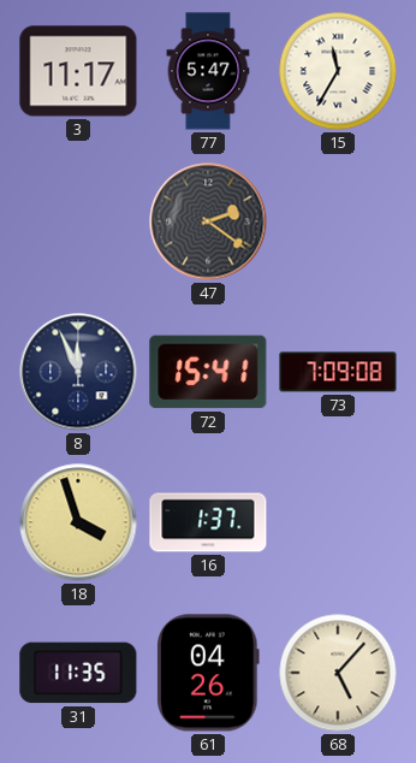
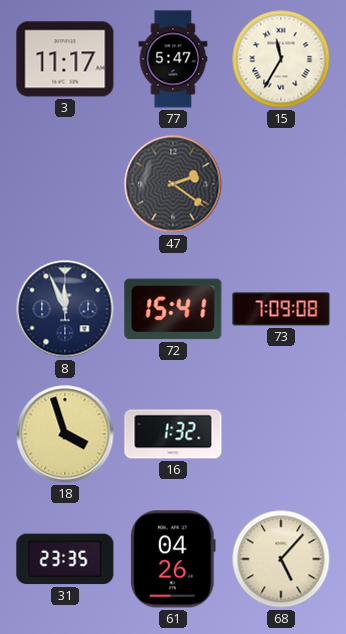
16: 1:37 -> 1:32
31: 11:35 -> 23:35
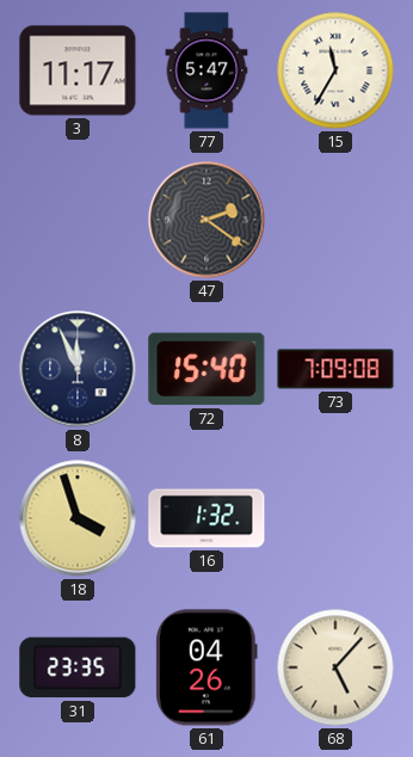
72: 15:41 -> 15:40
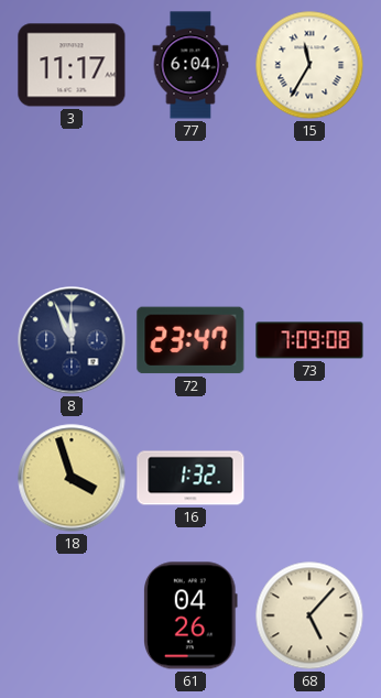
77: 5:47 -> 6:04
47: 2:21 -> none
72: 15:40 -> 23:47
31: 23:35 -> none
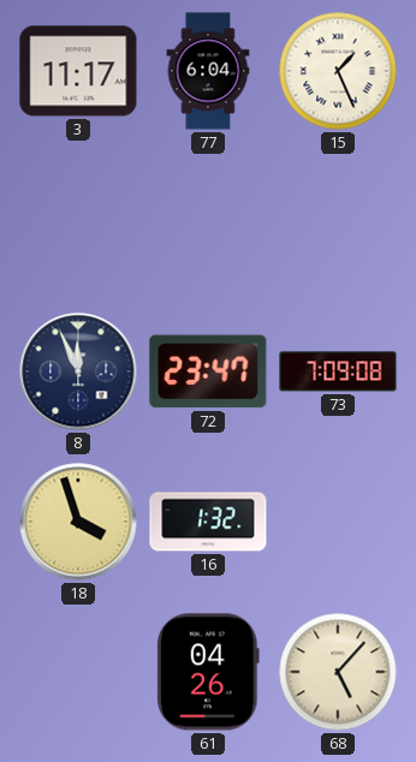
15: 11:35 -> 1:26
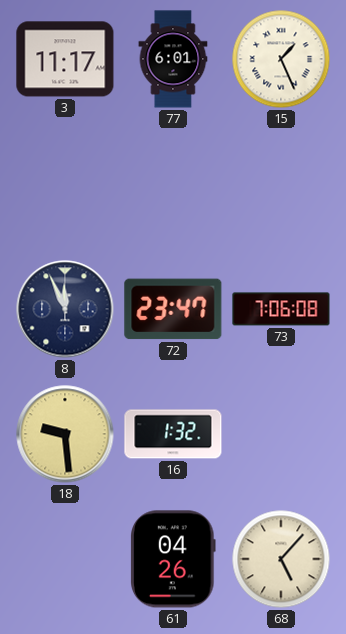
77: 6:04 -> 6:01
73: 7:09 -> 7:06
18: 3:57 -> 9:29
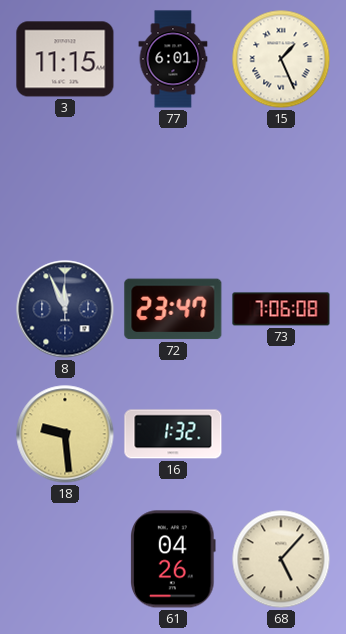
3: 11:17 -> 11:15
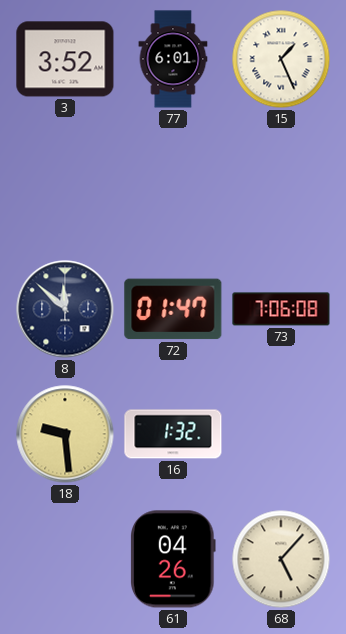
3: 11:15 -> 3:52
8: 11:56 -> 11:52
72: 23:47 -> 01:47
